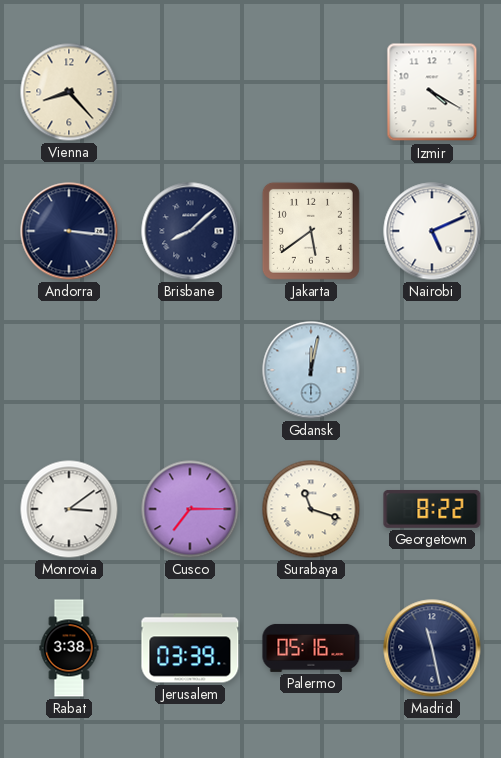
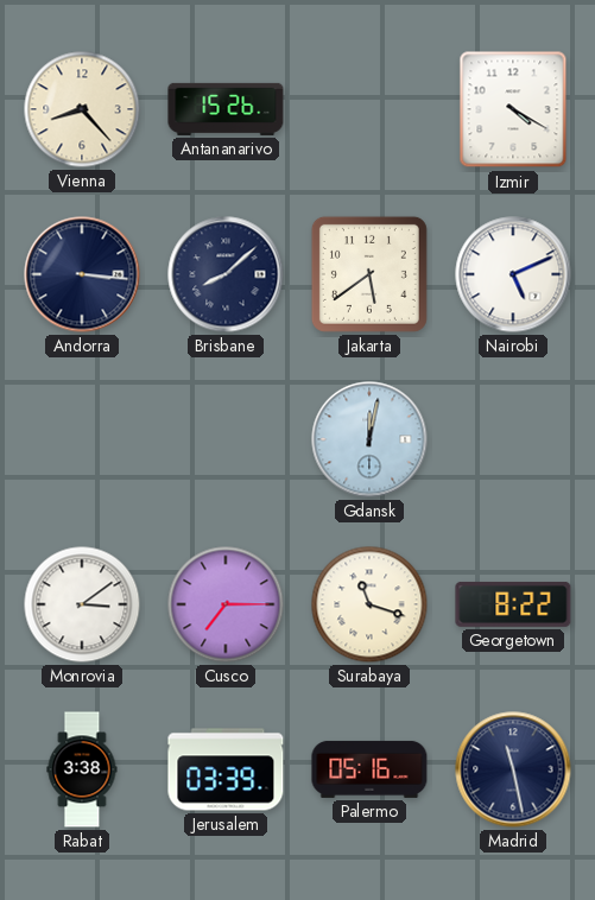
Antananarivo: none -> 15:26
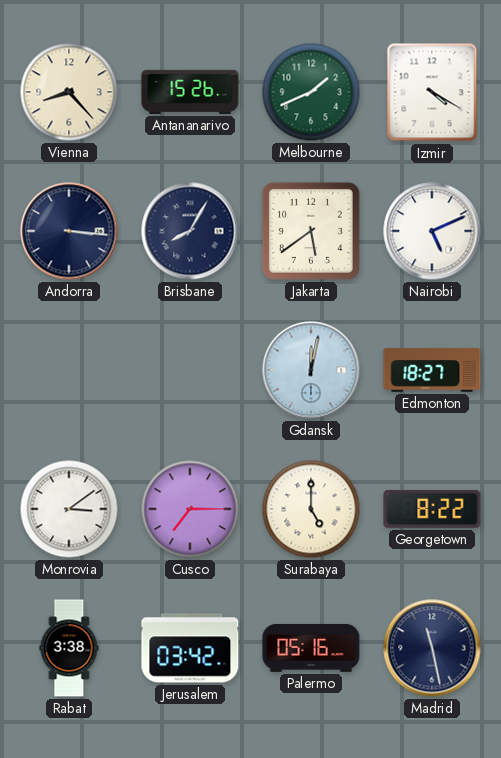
Melbourne: none -> 1:41
Brisbane: 8:08 -> 8:05
Edmonton: none -> 18:27
Surabaya: 11:18 -> 5:00
Jerusalem: 03:39 -> 03:42
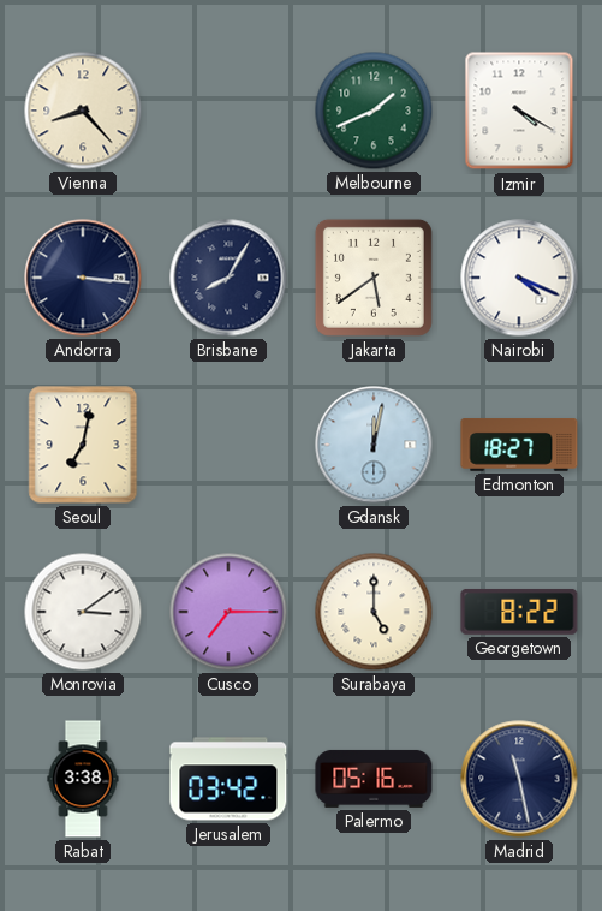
Antananarivo: 15:26 -> none
Nairobi: 5:11 -> 4:19
Seoul: none -> 7:02
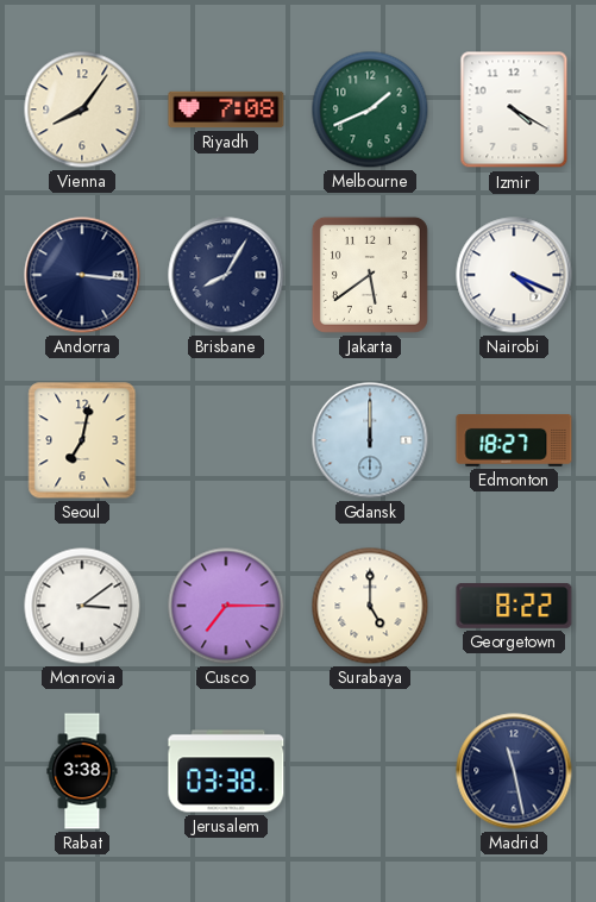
Vienna: 8:23 -> 8:06
Riyadh: none -> 7:08
Gdansk: 12:02 -> 12:00
Jerusalem: 03:42 -> 03:38
Palermo: 05:16 -> none
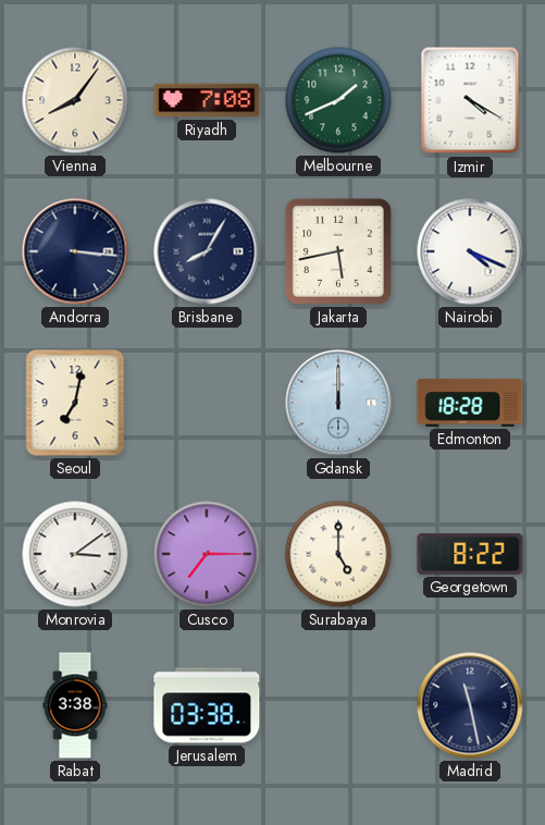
Jakarta: 5:39 -> 5:43
Edmonton: 18:27 -> 18:28
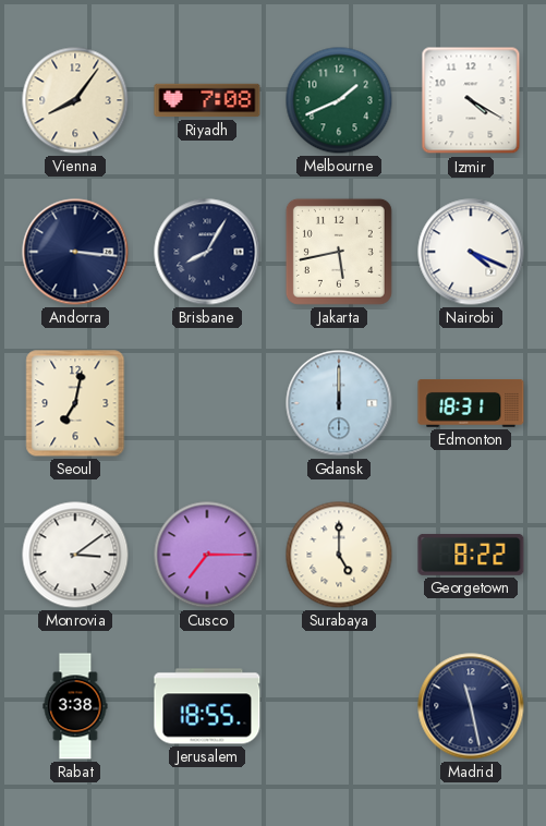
Edmonton: 18:28 -> 18:31
Jerusalem: 03:38 -> 18:55
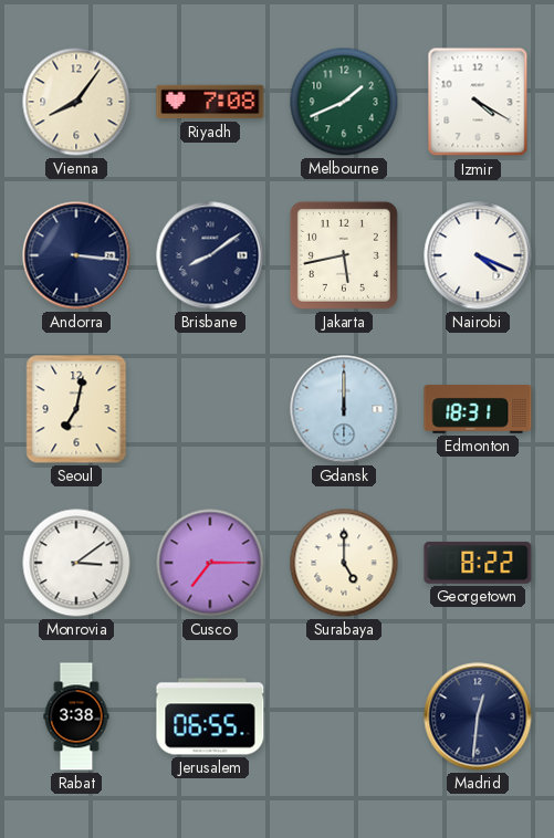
Brisbane: 8:05 -> 8:09
Jerusalem: 18:55 -> 06:55
Madrid: 11:28 -> 12:31
